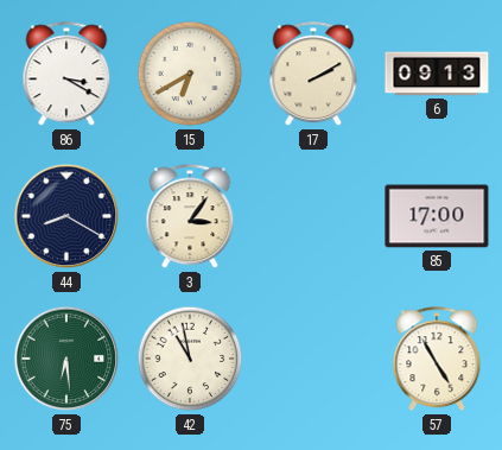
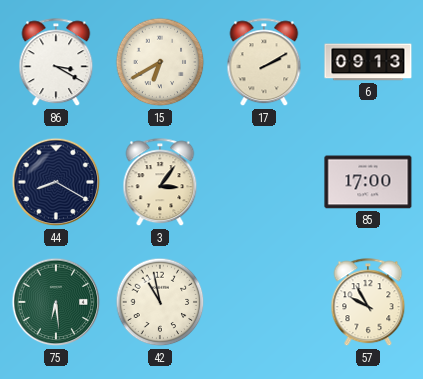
57: 4:55 -> 9:55
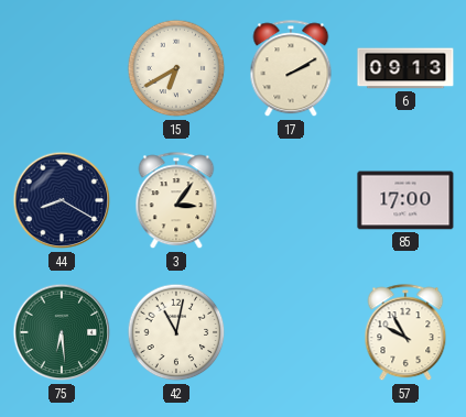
86: 3:20 -> none
42: 10:58 -> 11:02
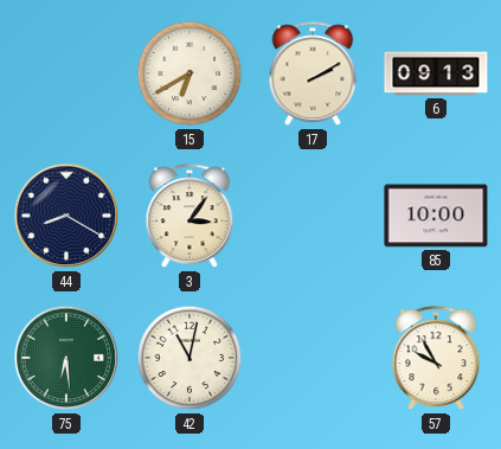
85: 17:00 -> 10:00
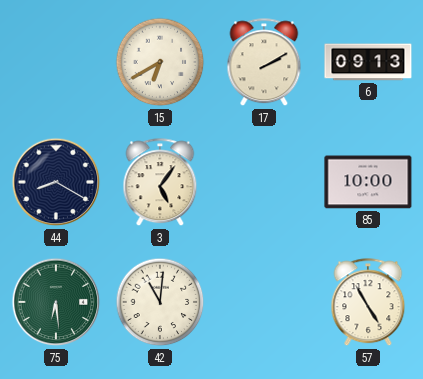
3: 3:06 -> 5:06
42: 11:02 -> 11:01
57: 9:55 -> 4:55
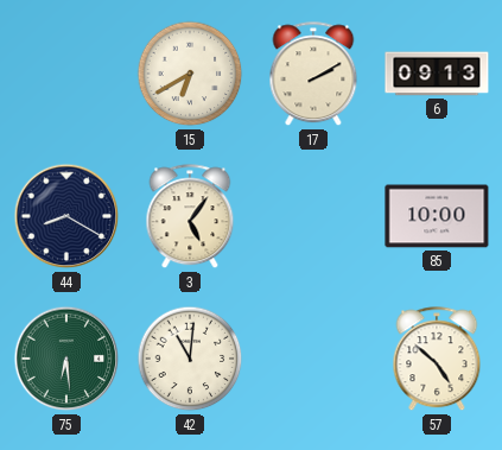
57: 4:55 -> 4:52
